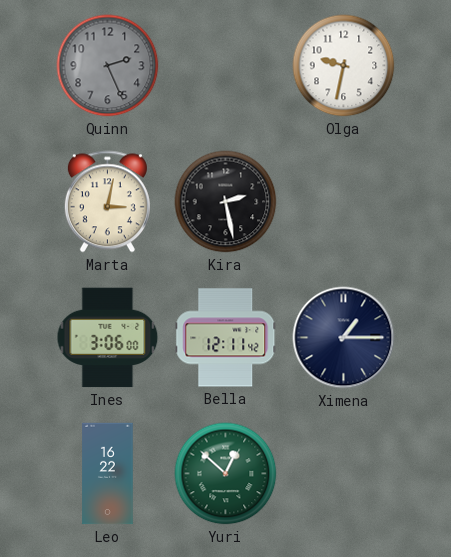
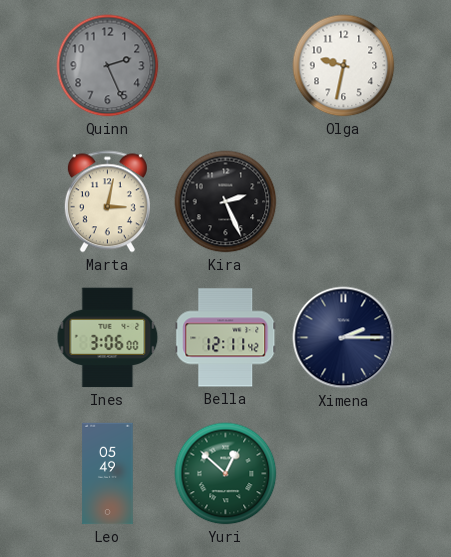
Kira: 2:28 -> 2:26
Ximena: 1:15 -> 2:15
Leo: 16:22 -> 05:49
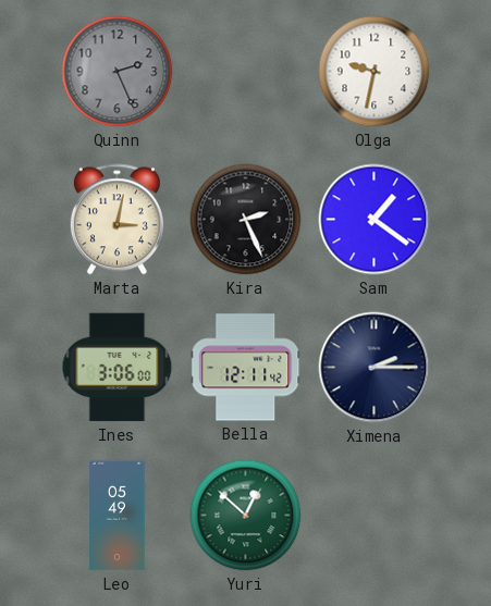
Sam: none -> 1:21
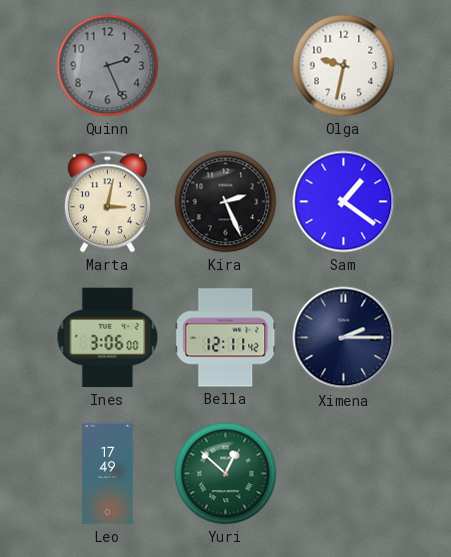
Leo: 05:49 -> 17:49
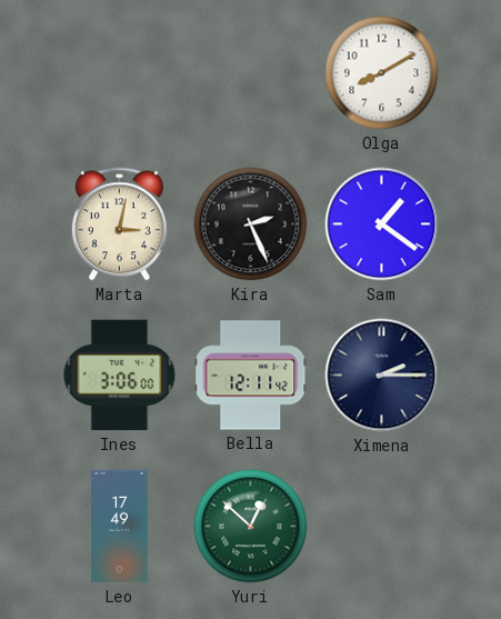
Quinn: 2:26 -> none
Olga: 9:32 -> 8:10
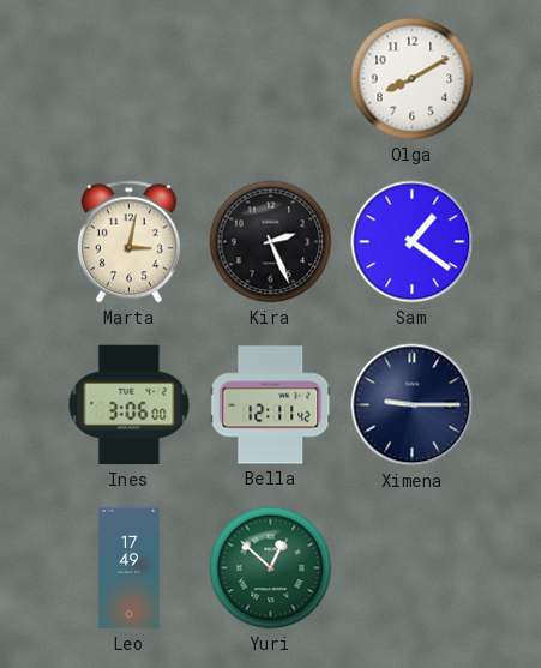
Ximena: 2:15 -> 9:15
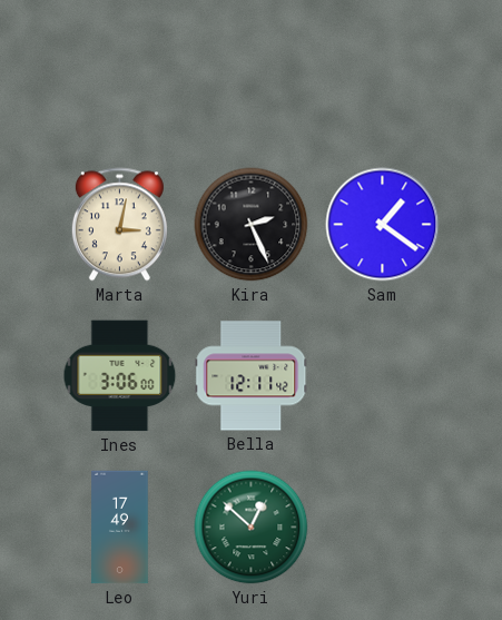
Olga: 8:10 -> none
Ximena: 9:15 -> none
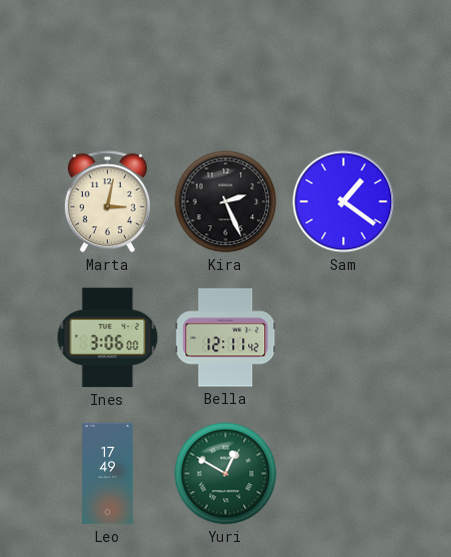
Yuri: 12:52 -> 12:50
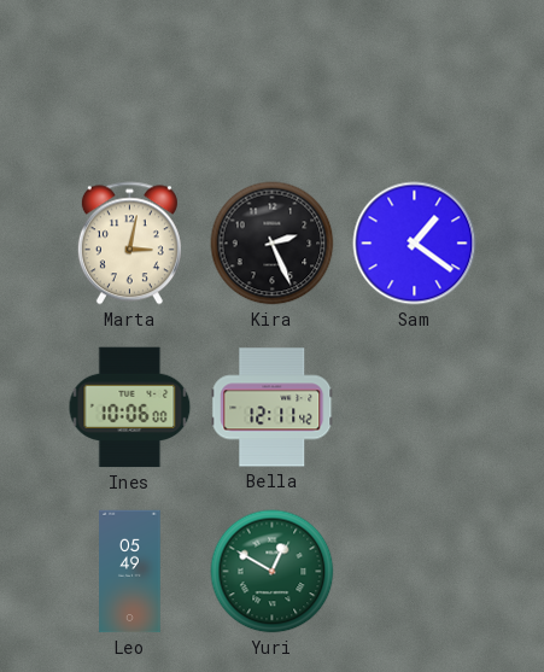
Ines: 3:06 -> 10:06
Leo: 17:49 -> 05:49
